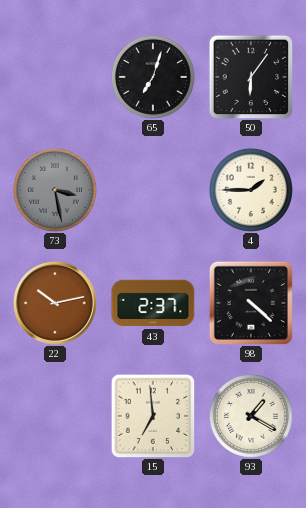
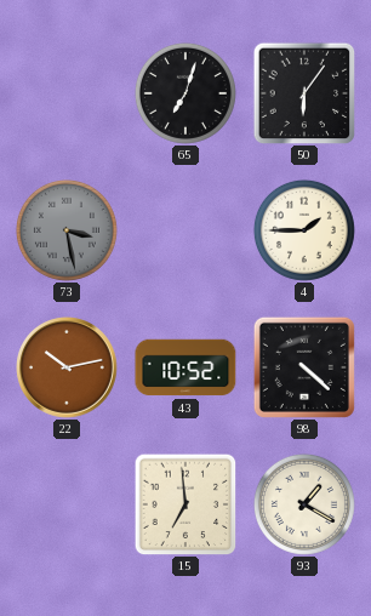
43: 2:37 -> 10:52
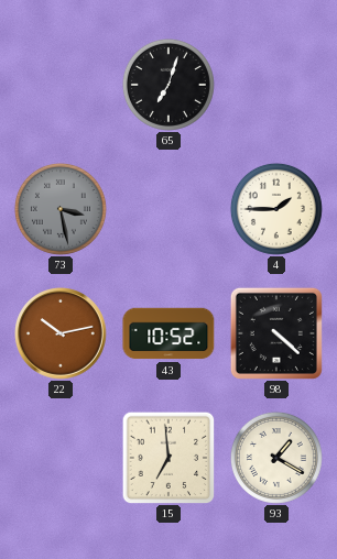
50: 6:06 -> none
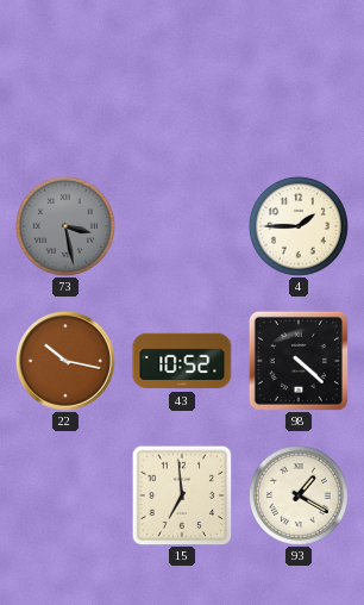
65: 7:03 -> none
22: 10:13 -> 10:17
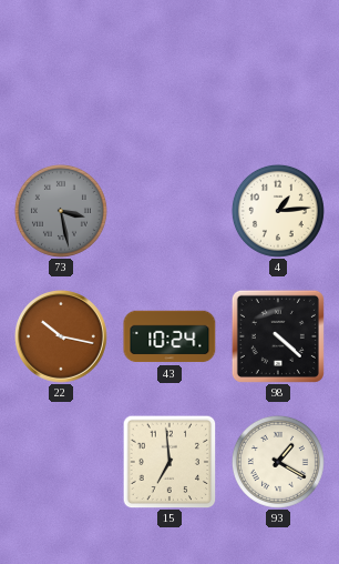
4: 1:45 -> 1:14
43: 10:52 -> 10:24
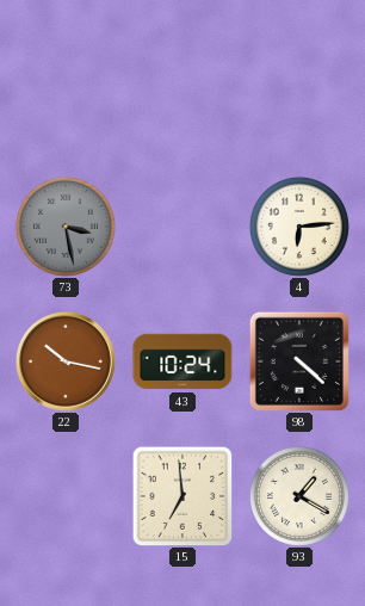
4: 1:14 -> 6:14
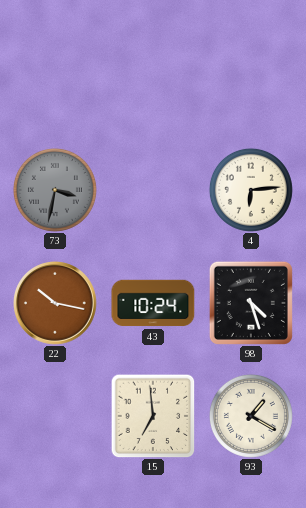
73: 3:28 -> 3:32
98: 4:22 -> 4:27
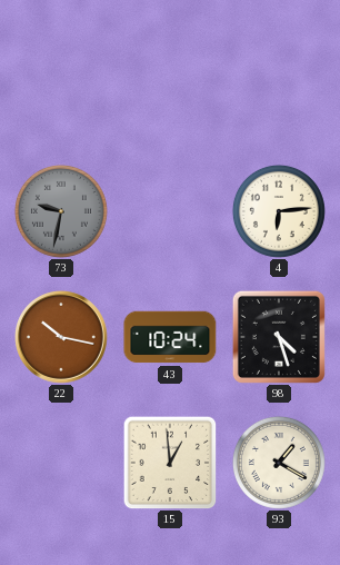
73: 3:32 -> 9:32
15: 6:59 -> 12:59
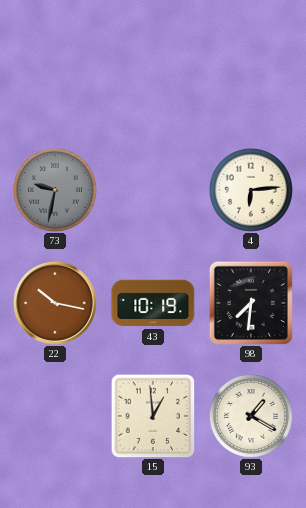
43: 10:24 -> 10:19
98: 4:27 -> 7:31
